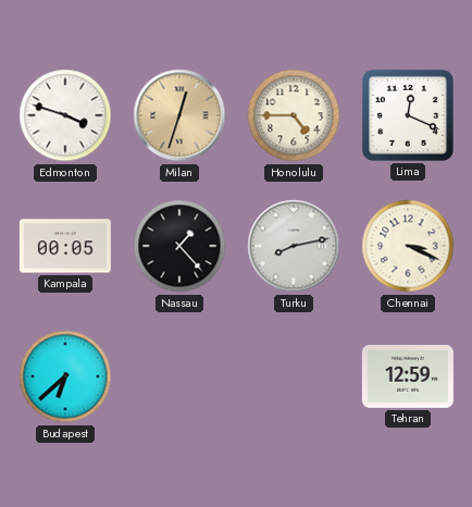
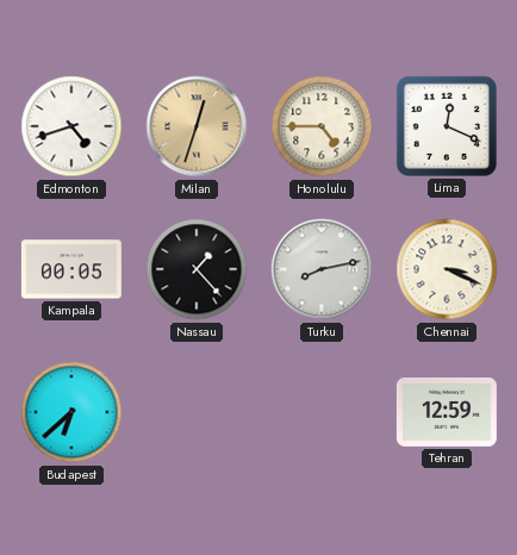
Edmonton: 3:48 -> 4:42
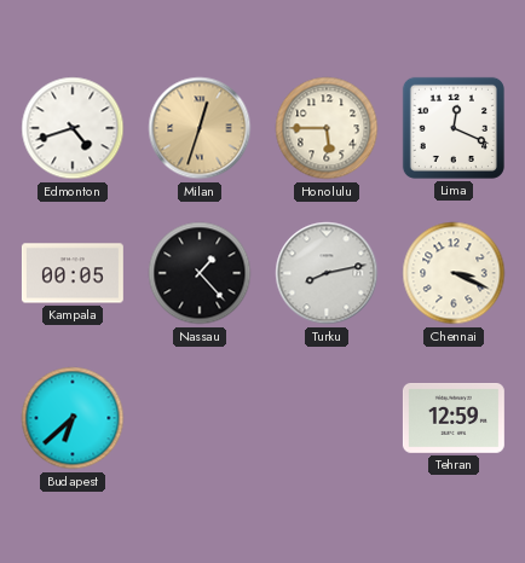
Honolulu: 4:45 -> 5:45
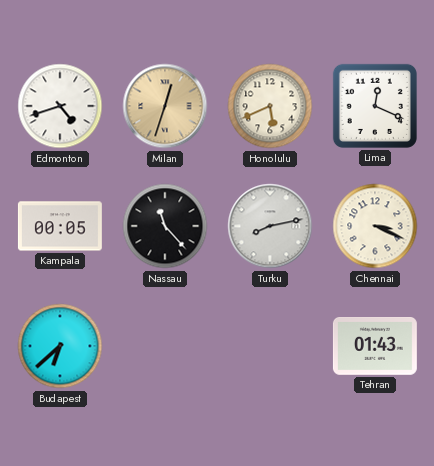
Honolulu: 5:45 -> 5:41
Nassau: 1:23 -> 11:23
Tehran: 12:59 -> 01:43
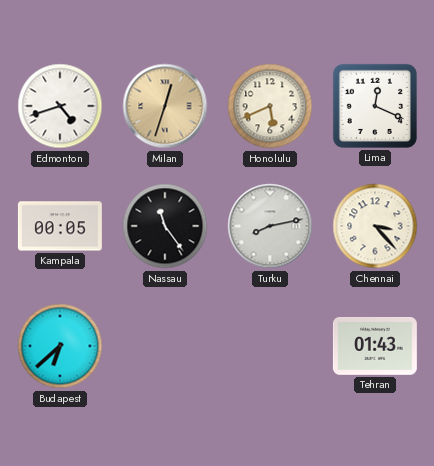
Nassau: 11:23 -> 11:24
Chennai: 3:19 -> 3:23
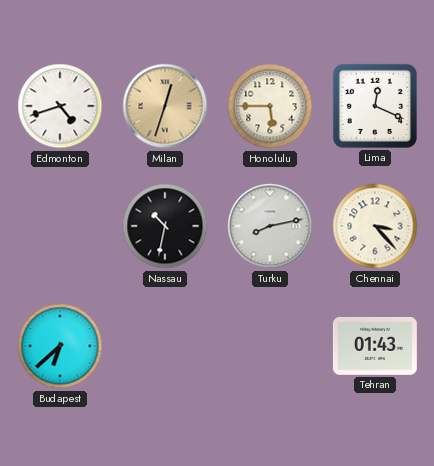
Honolulu: 5:41 -> 5:45
Kampala: 00:05 -> none
Nassau: 11:24 -> 10:32
